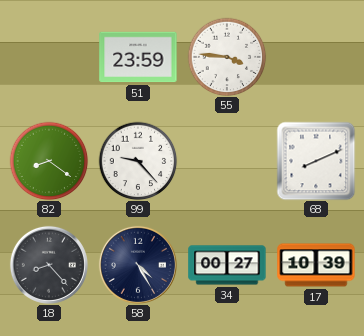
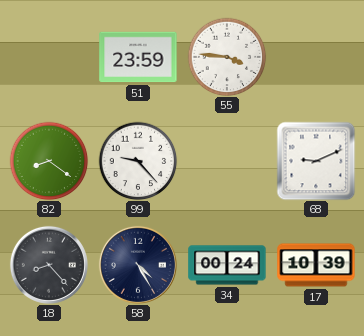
68: 8:11 -> 9:11
34: 00:27 -> 00:24
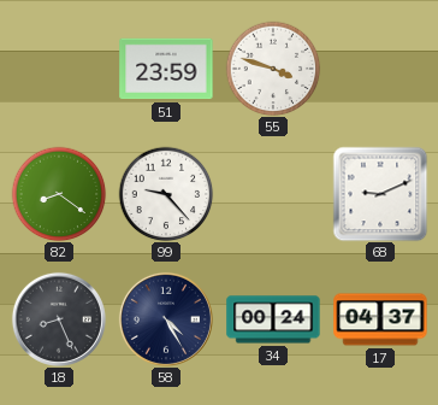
55: 3:46 -> 3:48
18: 8:23 -> 8:26
17: 10:39 -> 04:37
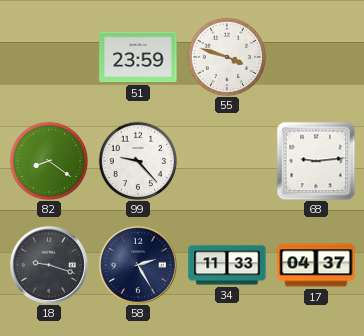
68: 9:11 -> 9:14
18: 8:26 -> 9:18
58: 4:25 -> 2:25
34: 00:24 -> 11:33
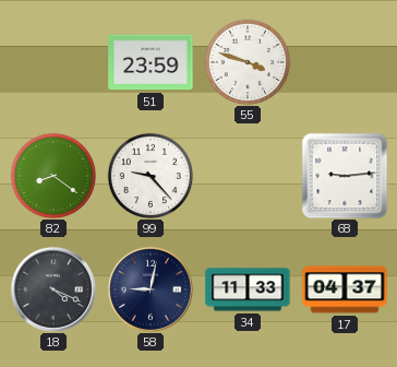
18: 9:18 -> 4:19
58: 2:25 -> 9:02
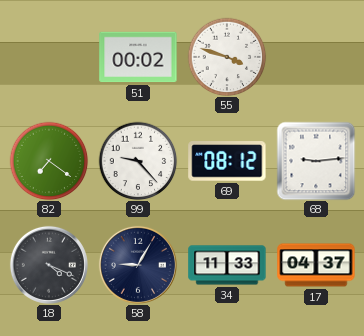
51: 23:59 -> 00:02
82: 8:21 -> 7:21
69: none -> 08:12
58: 9:02 -> 9:05
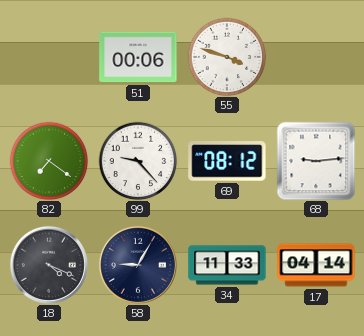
51: 00:02 -> 00:06
17: 04:37 -> 04:14
